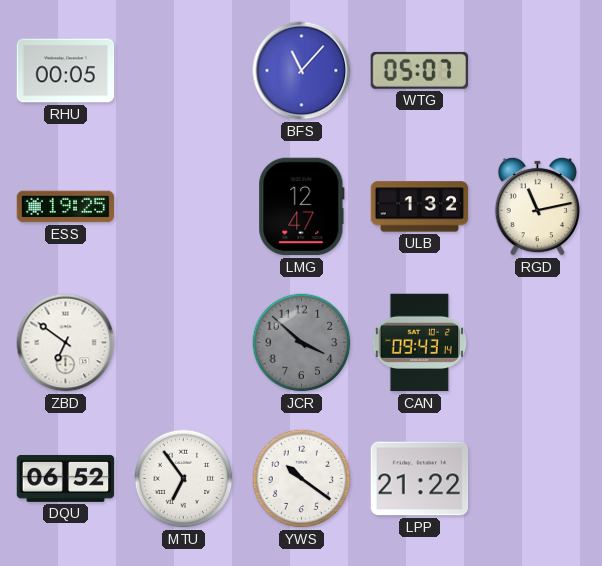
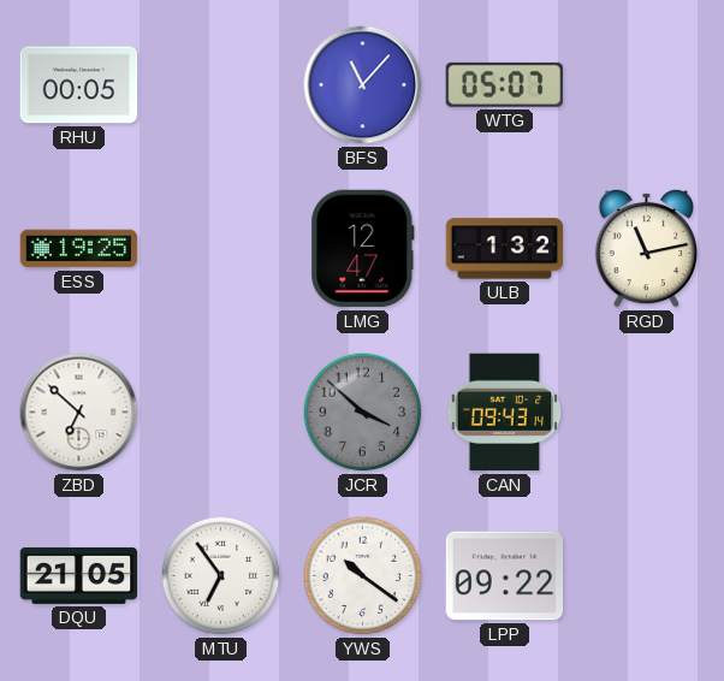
ZBD: 6:51 -> 6:52
DQU: 06:52 -> 21:05
LPP: 21:22 -> 09:22
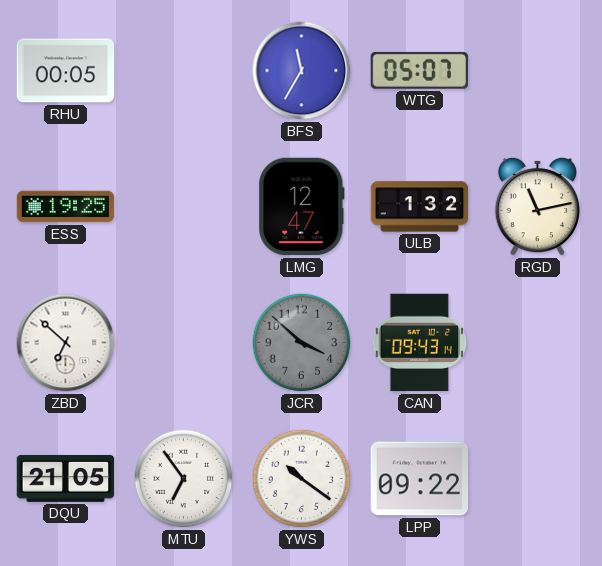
BFS: 11:07 -> 11:35
